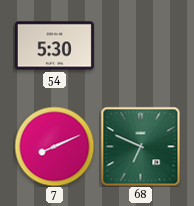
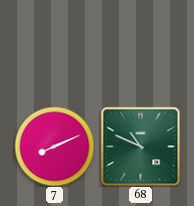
54: 5:30 -> none
68: 6:49 -> 10:49
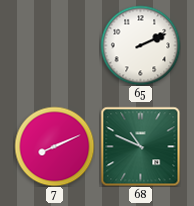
65: none -> 2:11
